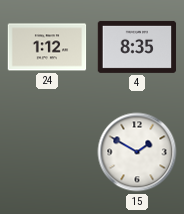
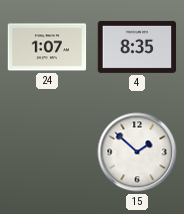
24: 1:12 -> 1:07
15: 1:50 -> 1:52
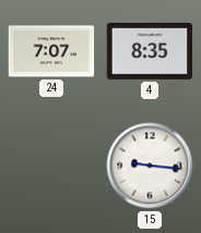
24: 1:07 -> 7:07
15: 1:52 -> 9:16
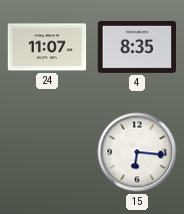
24: 7:07 -> 11:07
15: 9:16 -> 6:16
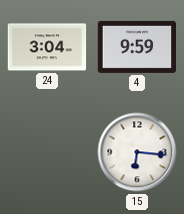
24: 11:07 -> 3:04
4: 8:35 -> 9:59
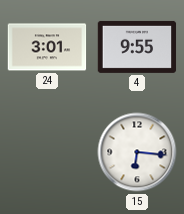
24: 3:04 -> 3:01
4: 9:59 -> 9:55
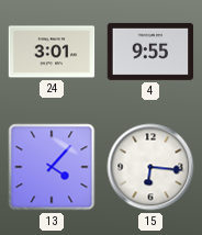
13: none -> 4:07
